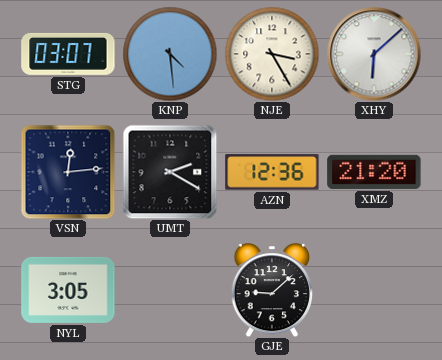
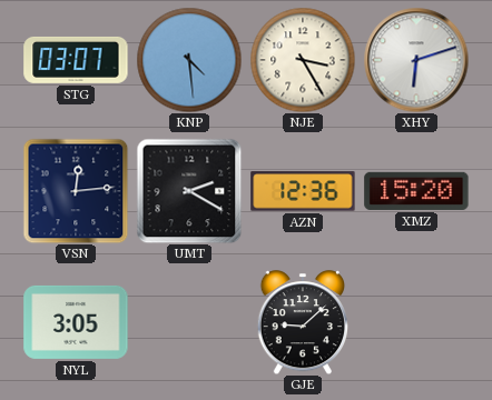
XHY: 6:08 -> 6:12
XMZ: 21:20 -> 15:20
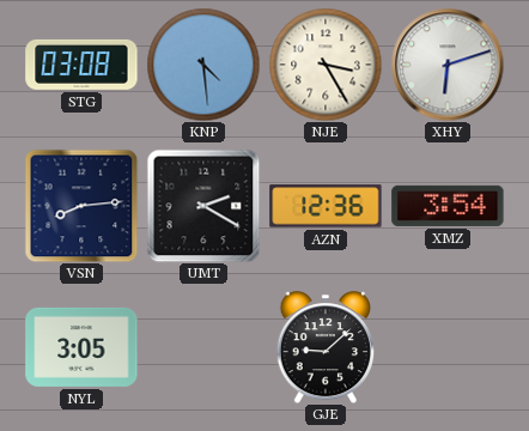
STG: 03:07 -> 03:08
VSN: 12:14 -> 8:14
XMZ: 15:20 -> 3:54
